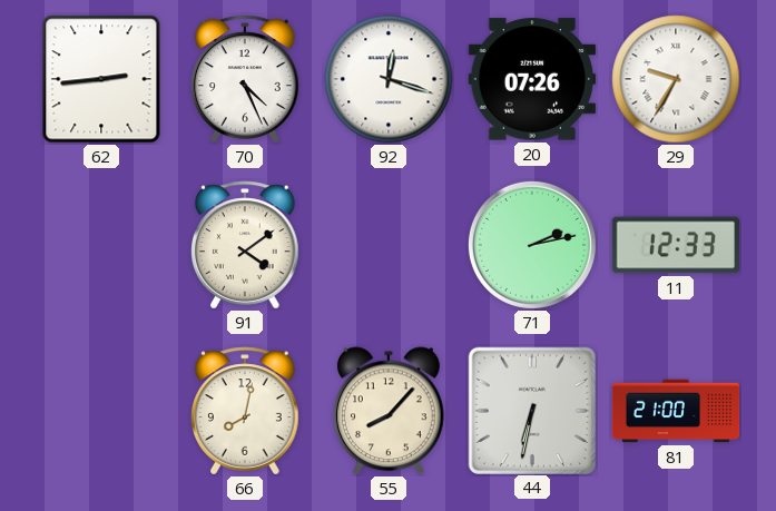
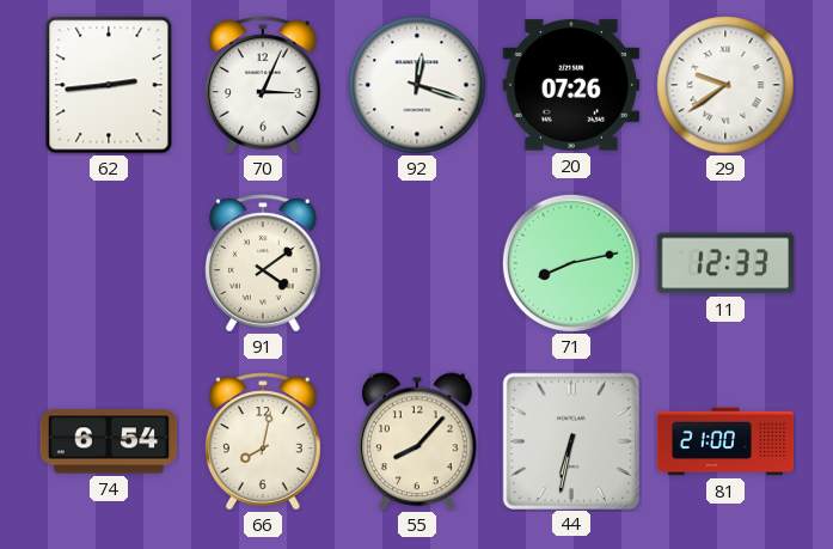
70: 4:26 -> 3:04
29: 9:35 -> 9:39
71: 2:13 -> 8:13
74: none -> 6:54
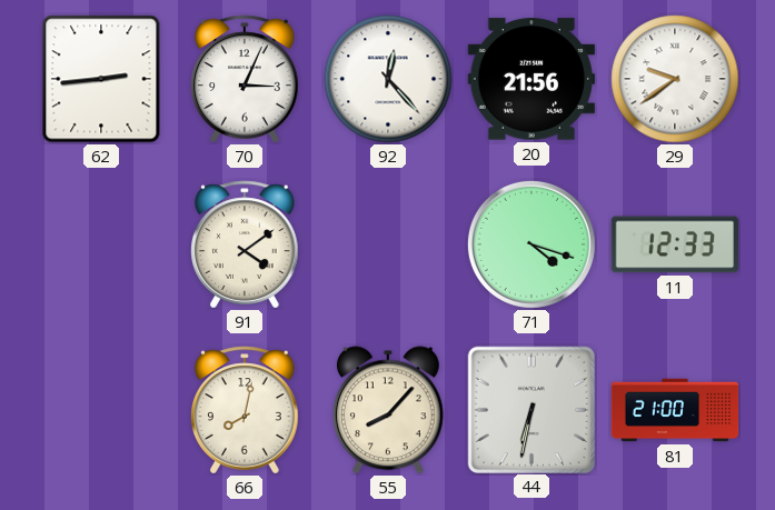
92: 12:18 -> 12:23
20: 07:26 -> 21:56
71: 8:13 -> 4:18
74: 6:54 -> none
